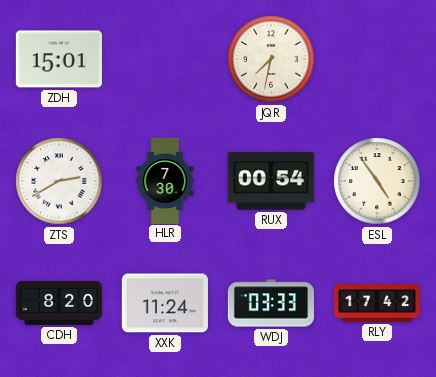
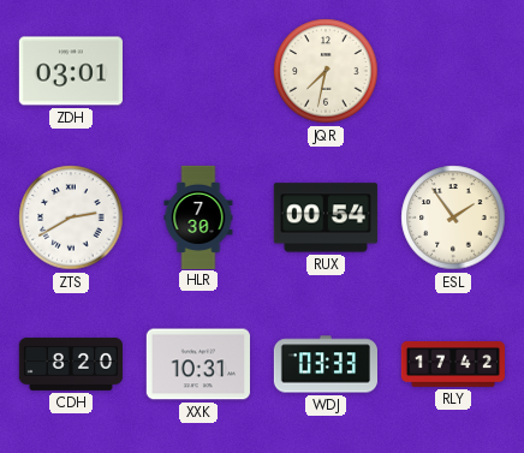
ZDH: 15:01 -> 03:01
ESL: 4:54 -> 1:54
XXK: 11:24 -> 10:31
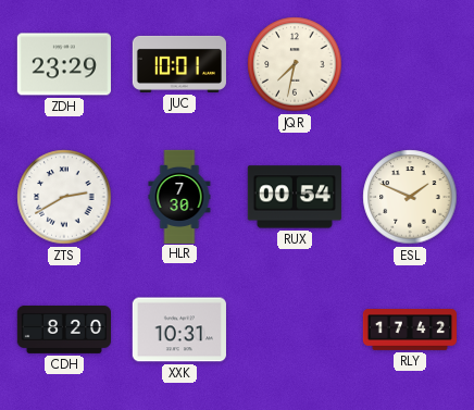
ZDH: 03:01 -> 23:29
JUC: none -> 10:01
ESL: 1:54 -> 1:49
WDJ: 03:33 -> none
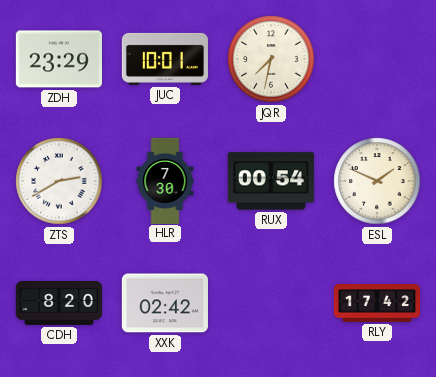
XXK: 10:31 -> 02:42
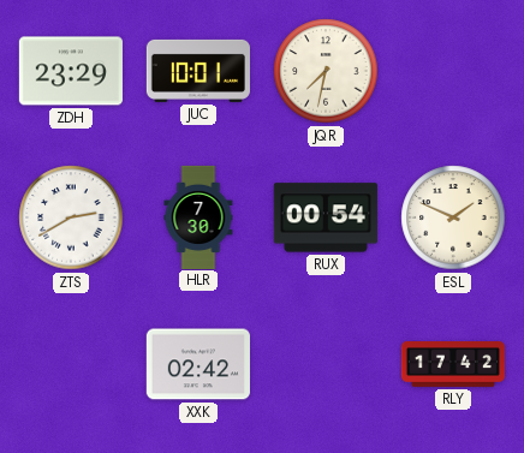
CDH: 8:20 -> none
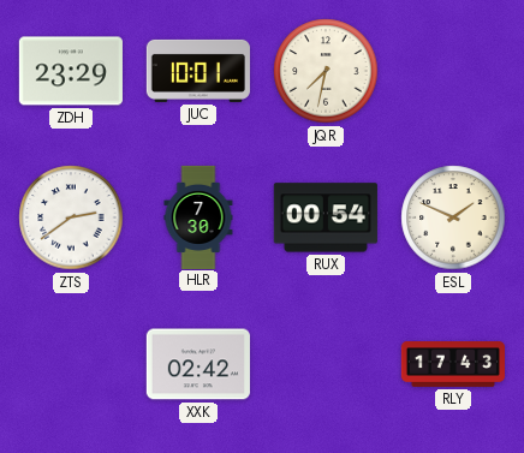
ZTS: 2:40 -> 2:39
RLY: 17:42 -> 17:43
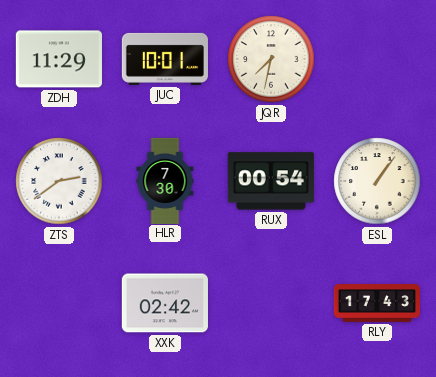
ZDH: 23:29 -> 11:29
ESL: 1:49 -> 1:06
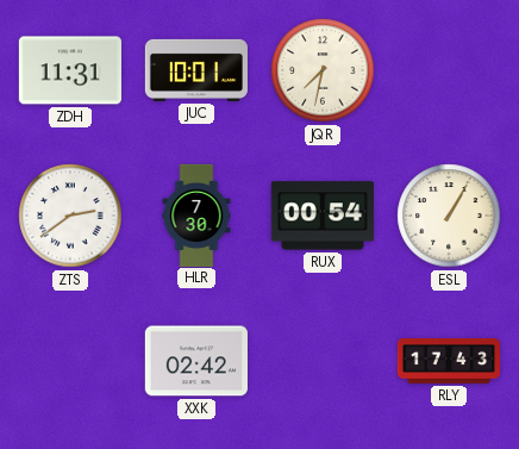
ZDH: 11:29 -> 11:31
ESL: 1:06 -> 1:05
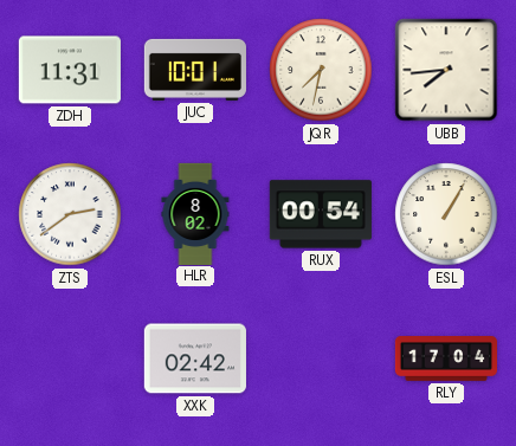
UBB: none -> 7:44
HLR: 7:30 -> 8:02
RLY: 17:43 -> 17:04
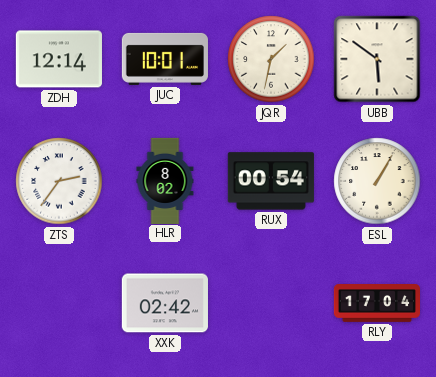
ZDH: 11:31 -> 12:14
JQR: 7:32 -> 1:32
UBB: 7:44 -> 5:51
ZTS: 2:39 -> 2:36
